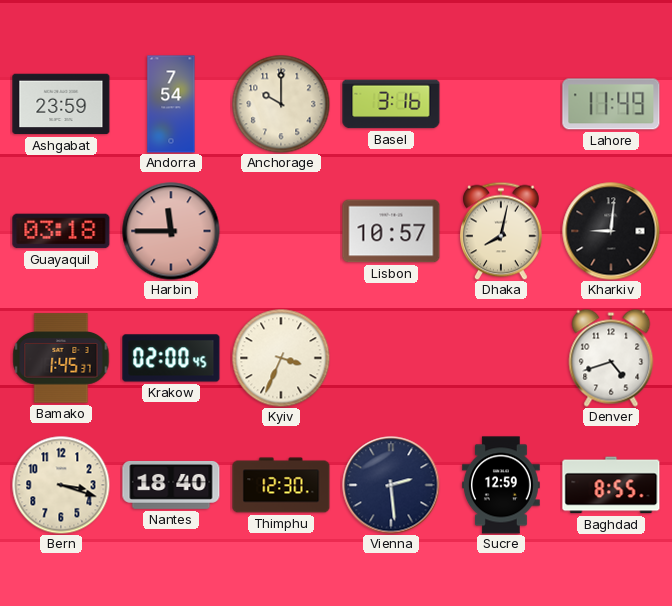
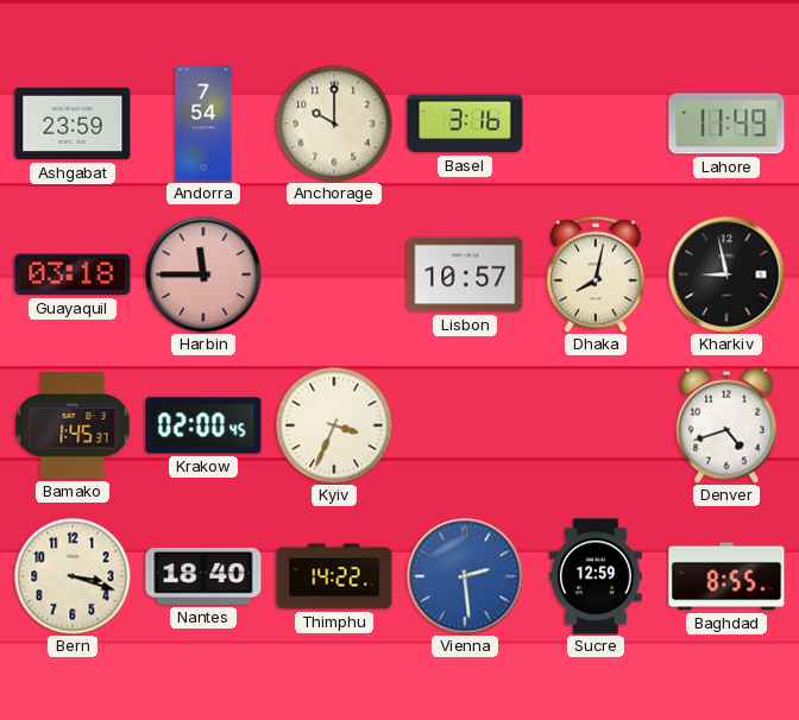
Kharkiv: 9:01 -> 8:58
Thimphu: 12:30 -> 14:22
Vienna dial: navy -> blue
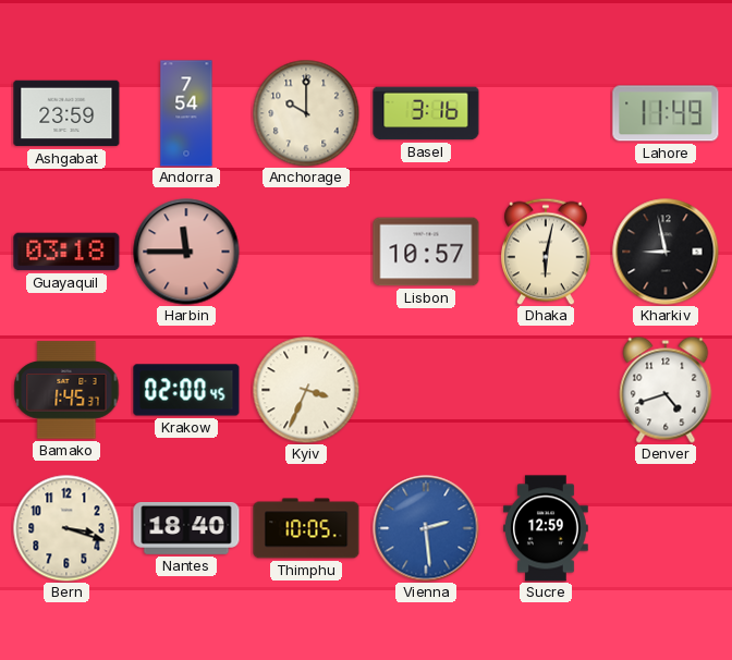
Dhaka: 8:02 -> 6:02
Thimphu: 14:22 -> 10:05
Baghdad: 8:55 -> none
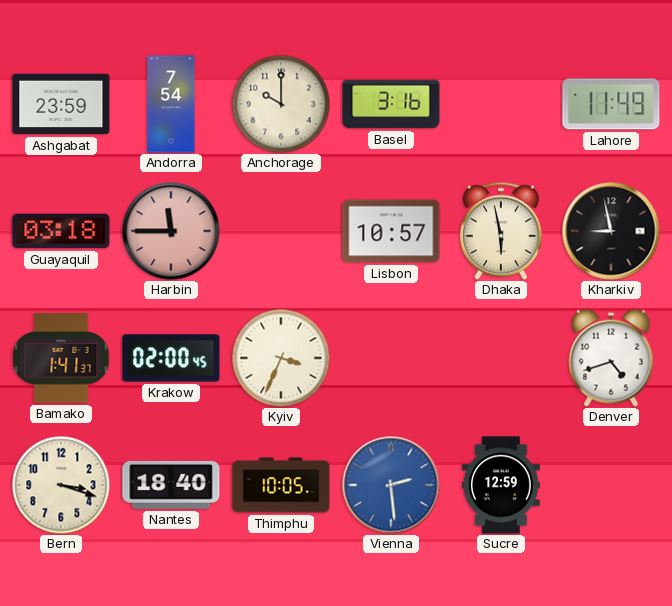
Dhaka: 6:02 -> 5:58
Bamako: 1:45 -> 1:41
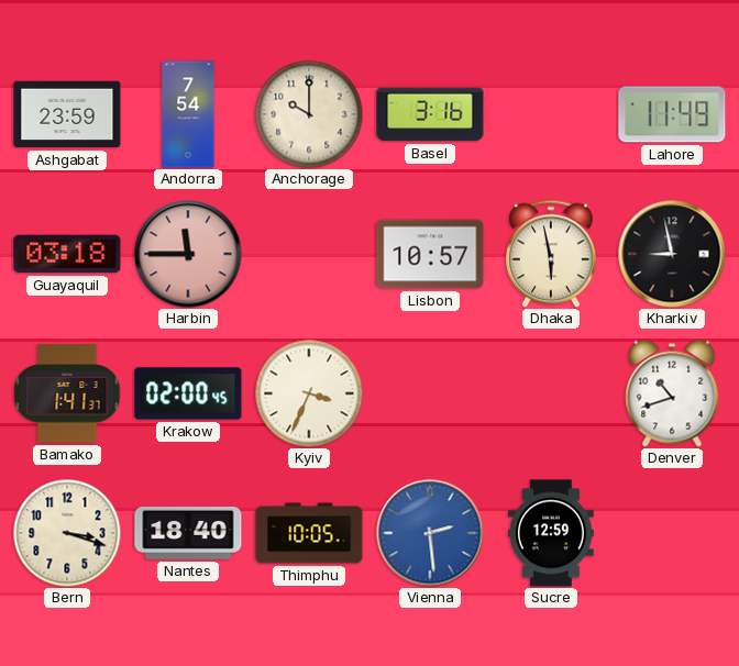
Denver: 4:42 -> 10:42
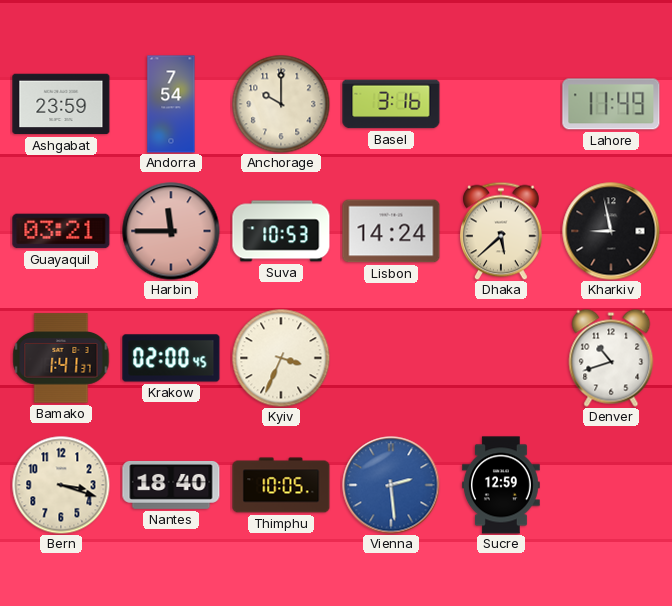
Guayaquil: 03:18 -> 03:21
Suva: none -> 10:53
Lisbon: 10:57 -> 14:24
Dhaka: 5:58 -> 5:38
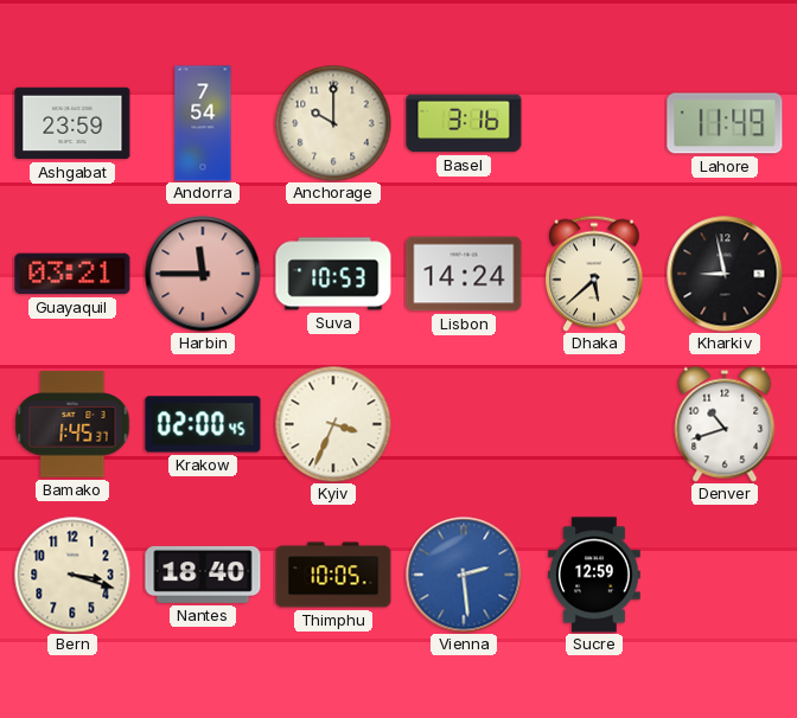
Bamako: 1:41 -> 1:45
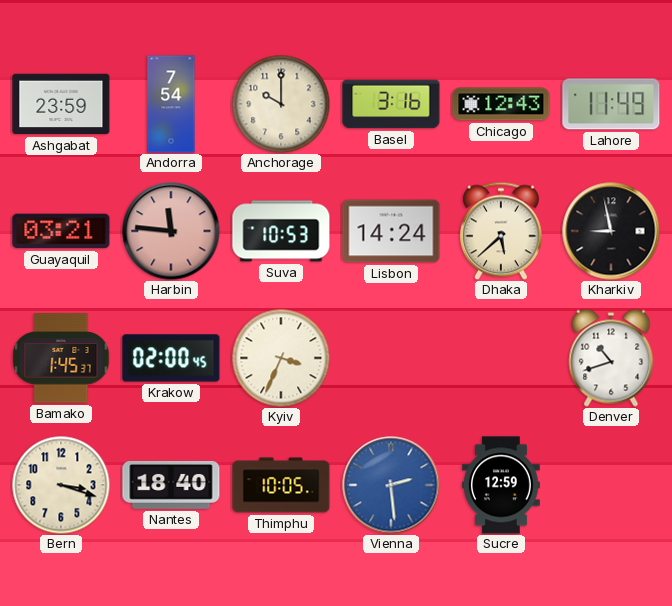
Chicago: none -> 12:43
Harbin: 11:45 -> 11:46
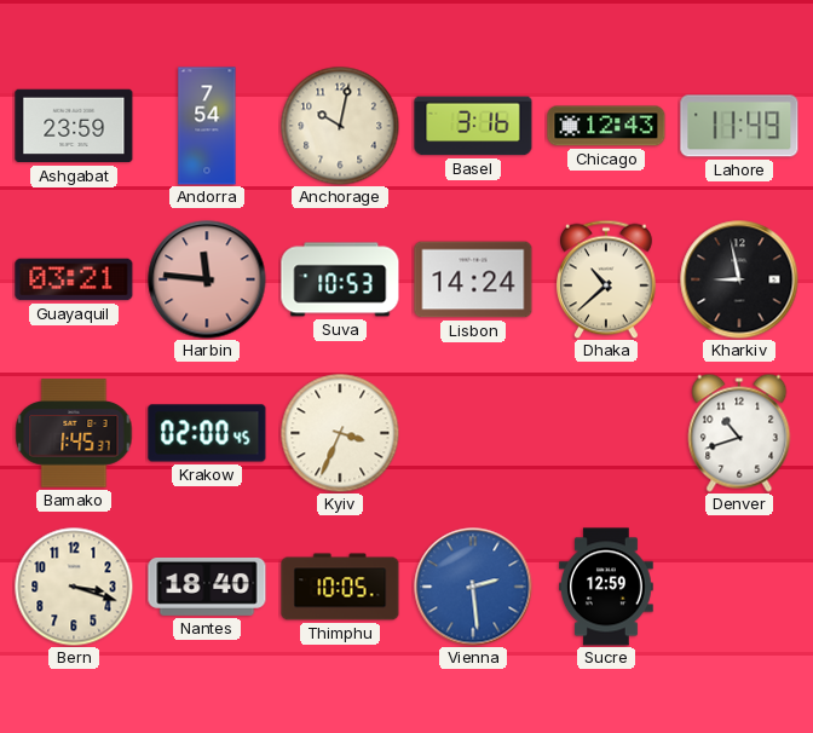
Anchorage: 10:00 -> 10:02
Dhaka: 5:38 -> 10:38
